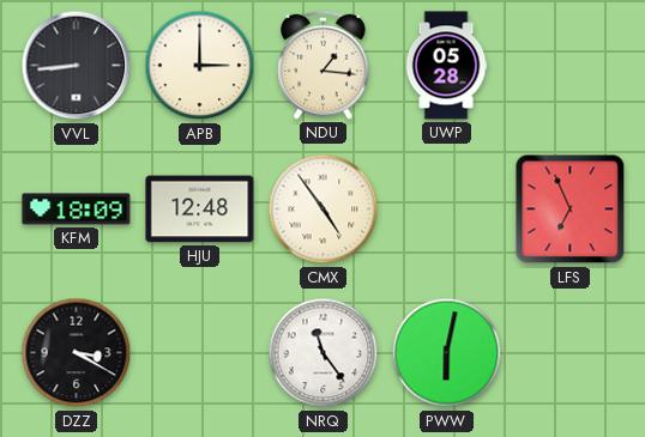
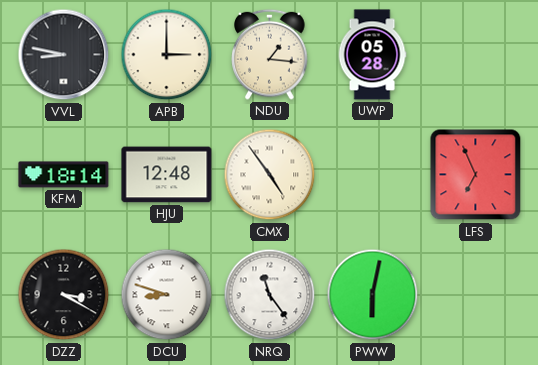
VVL: 8:44 -> 8:47
KFM: 18:09 -> 18:14
DCU: none -> 8:48
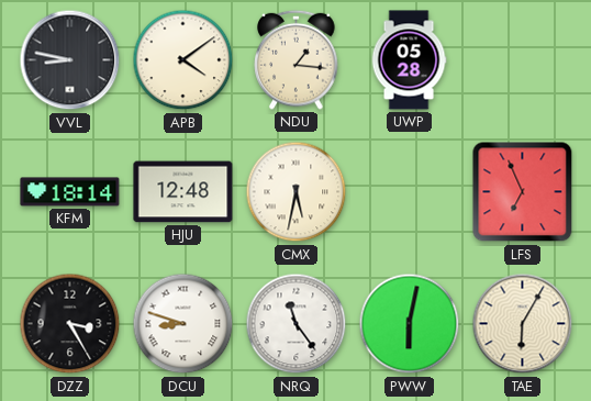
APB: 3:00 -> 4:09
CMX: 4:54 -> 5:32
DZZ: 3:20 -> 3:25
TAE: none -> 6:05
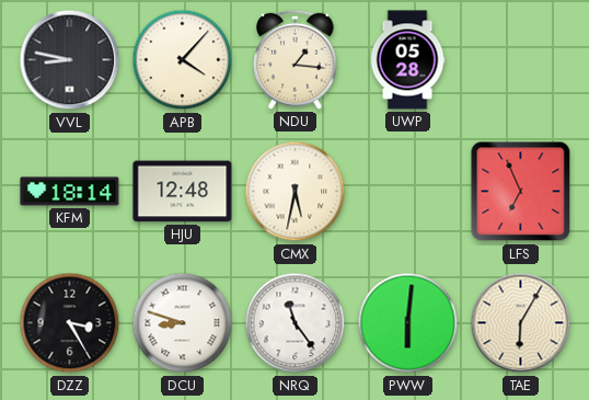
APB: 4:09 -> 4:07
PWW: 6:02 -> 6:01
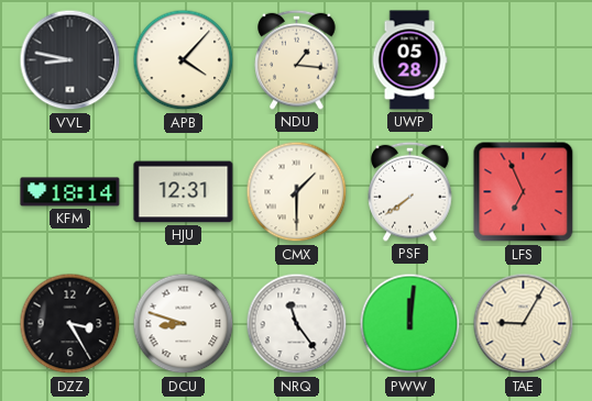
HJU: 12:48 -> 12:31
CMX: 5:32 -> 1:30
PSF: none -> 7:39
PWW: 6:01 -> 12:01
TAE: 6:05 -> 9:05
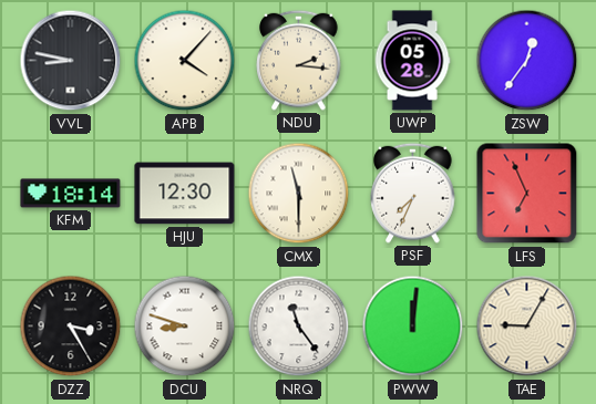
NDU: 1:16 -> 2:16
ZSW: none -> 12:36
HJU: 12:31 -> 12:30
CMX: 1:30 -> 11:30
PSF: 7:39 -> 7:34
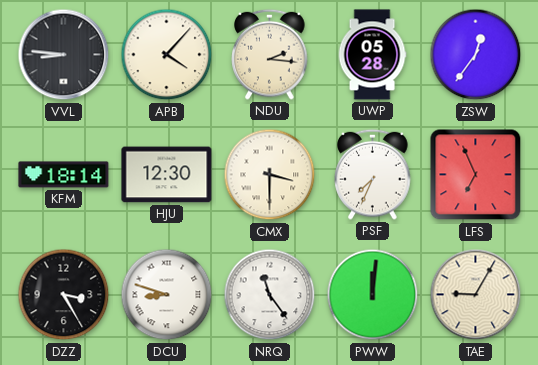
VVL: 8:47 -> 8:46
CMX: 11:30 -> 3:30
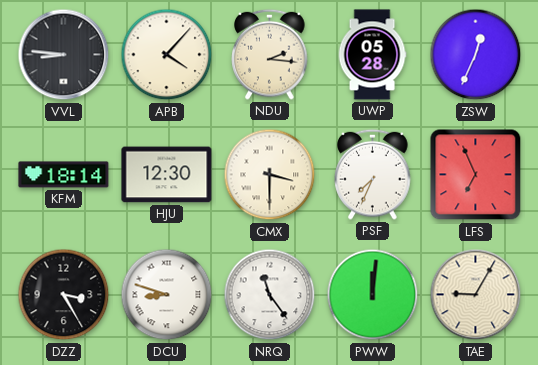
ZSW: 12:36 -> 12:34
